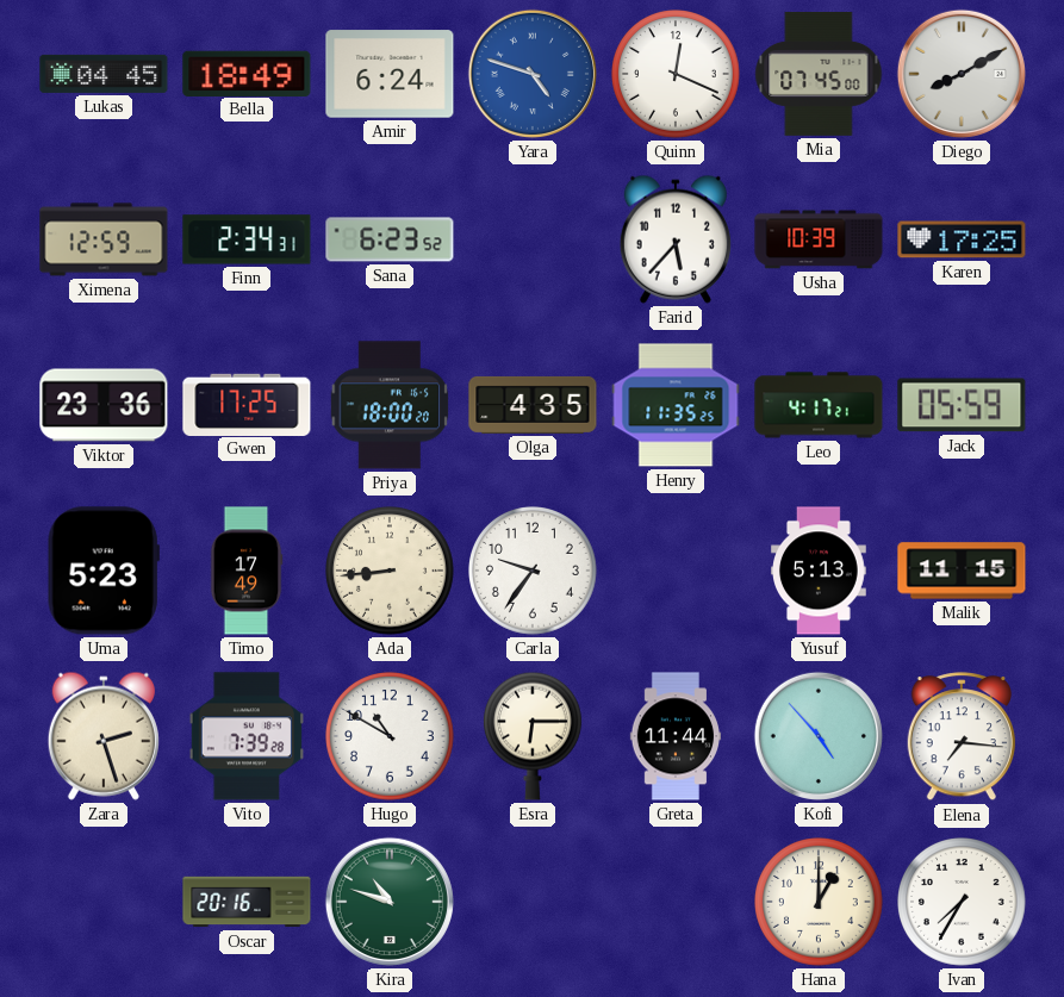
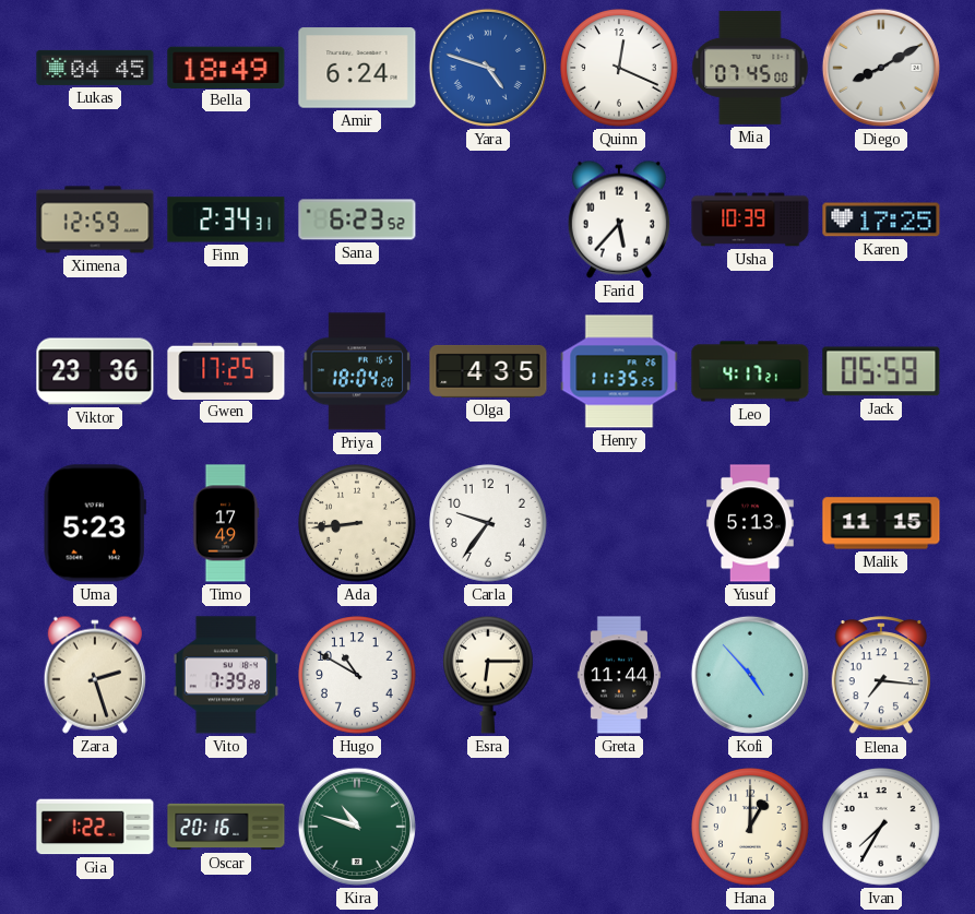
Priya: 18:00 -> 18:04
Gia: none -> 1:22
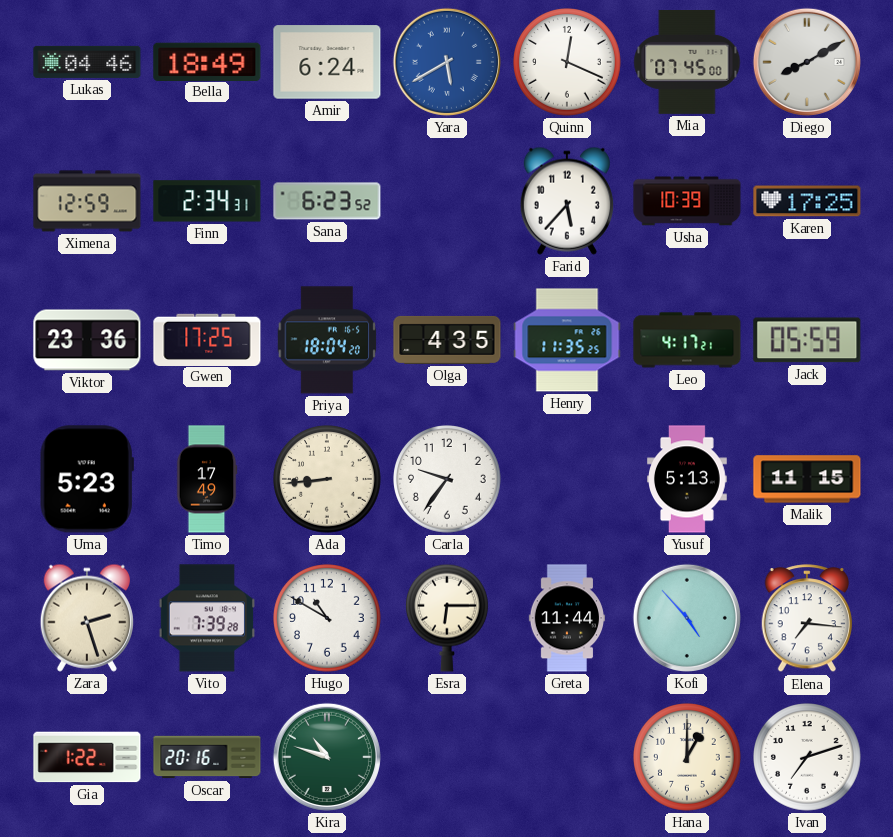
Lukas: 04:45 -> 04:46
Yara: 4:48 -> 5:40
Ivan: 7:35 -> 7:12
